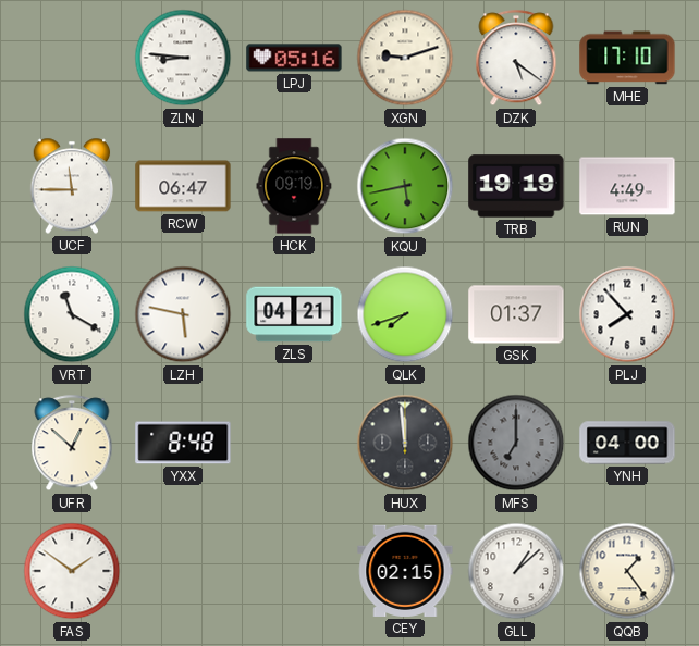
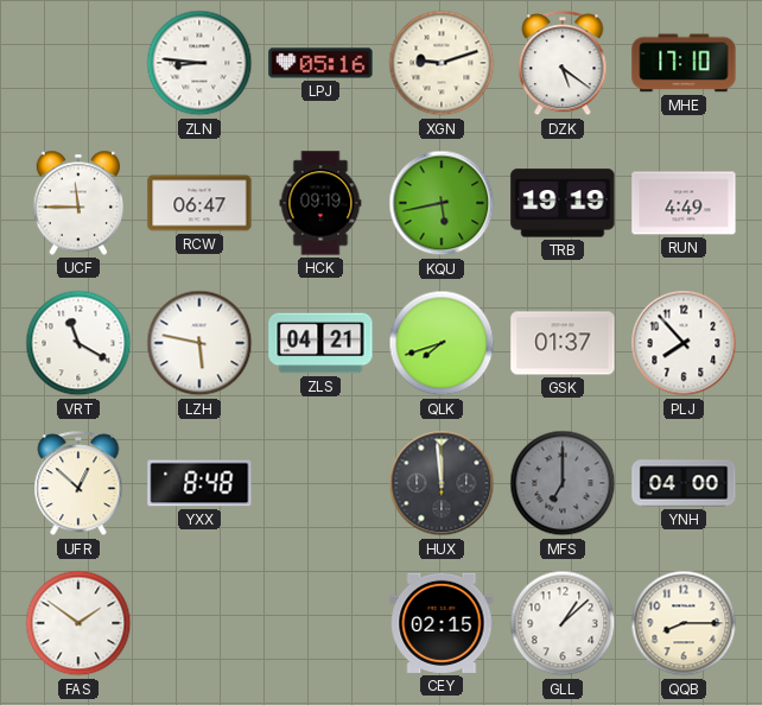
QQB: 1:24 -> 8:15
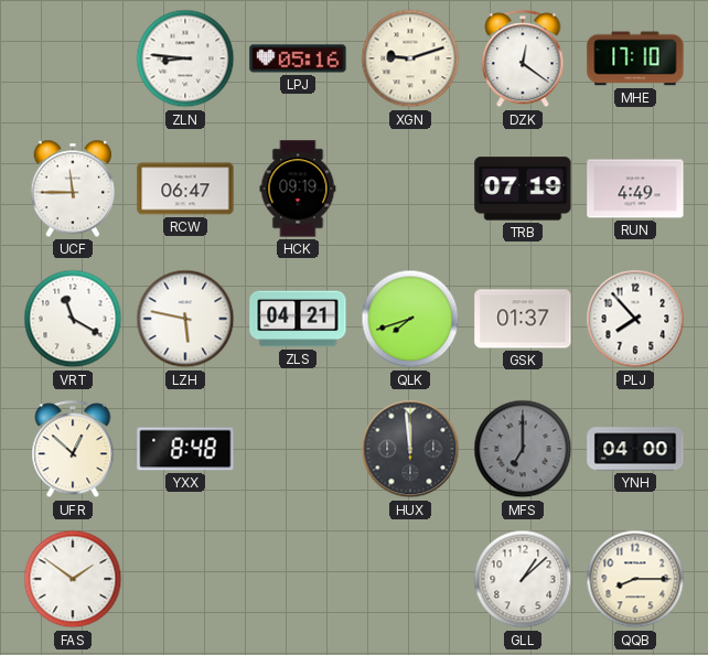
DZK: 5:21 -> 12:21
KQU: 5:43 -> none
TRB: 19:19 -> 07:19
CEY: 02:15 -> none
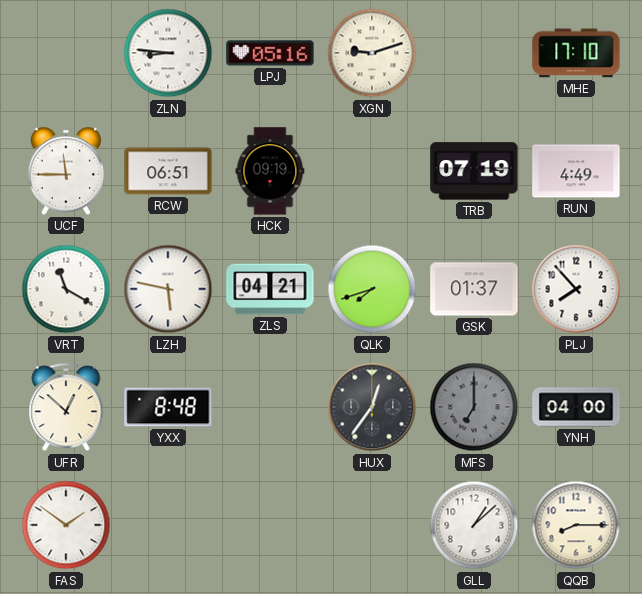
DZK: 12:21 -> none
RCW: 06:47 -> 06:51
HUX: 11:59 -> 12:36
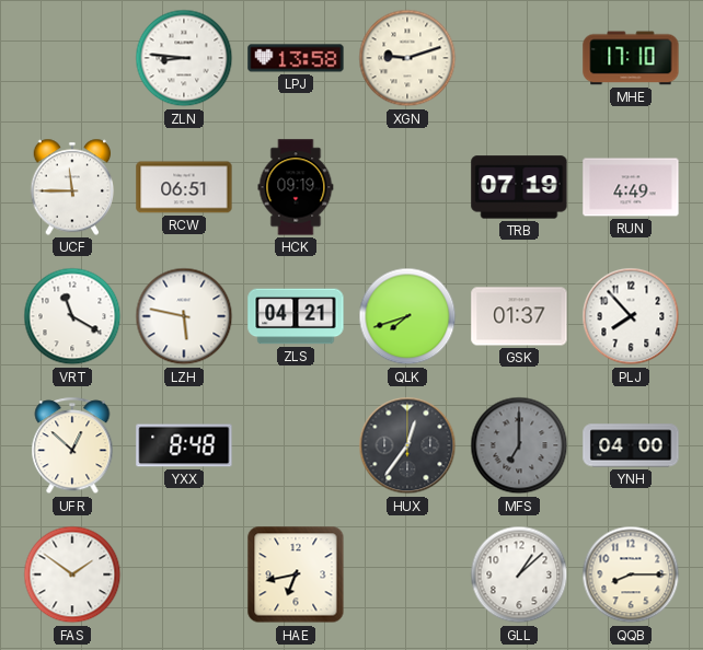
LPJ: 05:16 -> 13:58
HAE: none -> 6:43
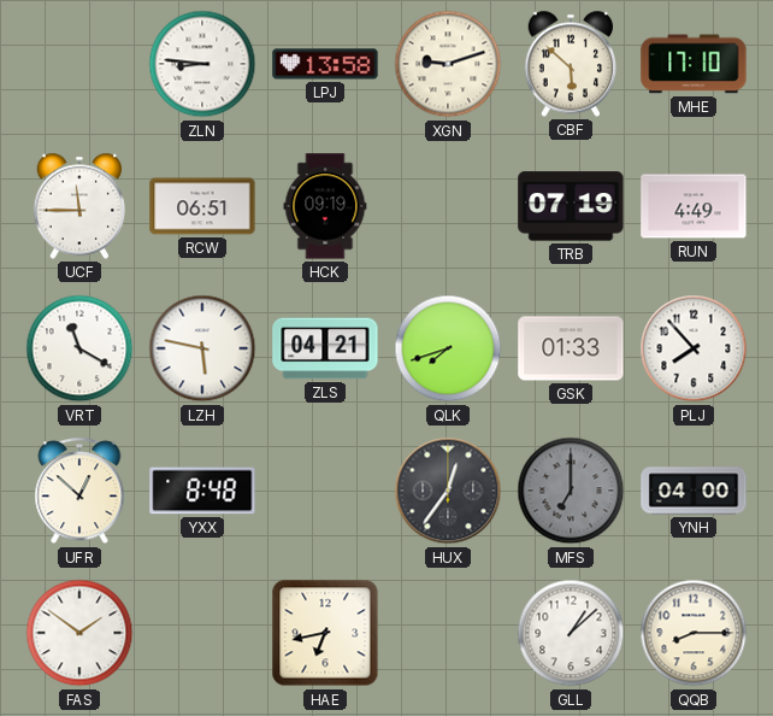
CBF: none -> 5:52
GSK: 01:37 -> 01:33
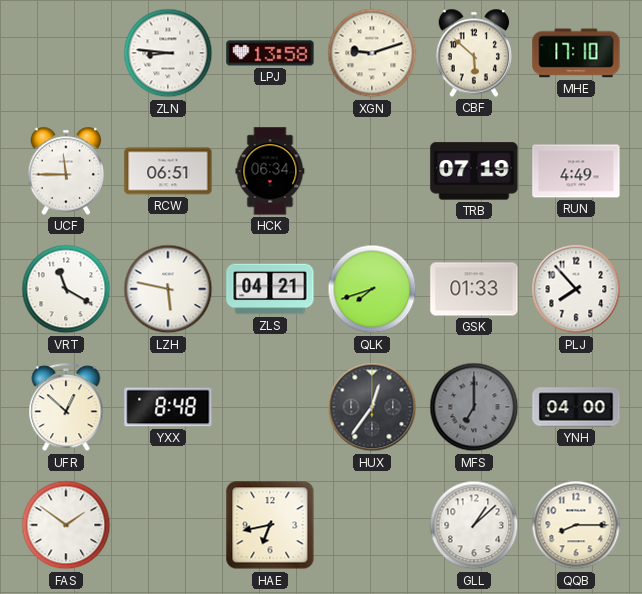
HCK: 09:19 -> 06:34
